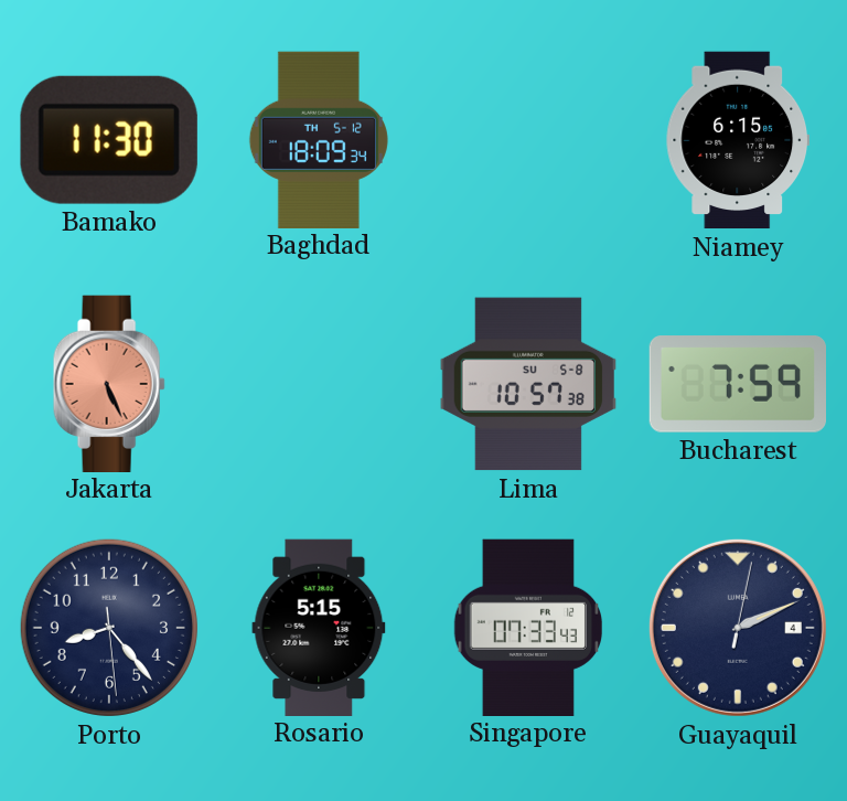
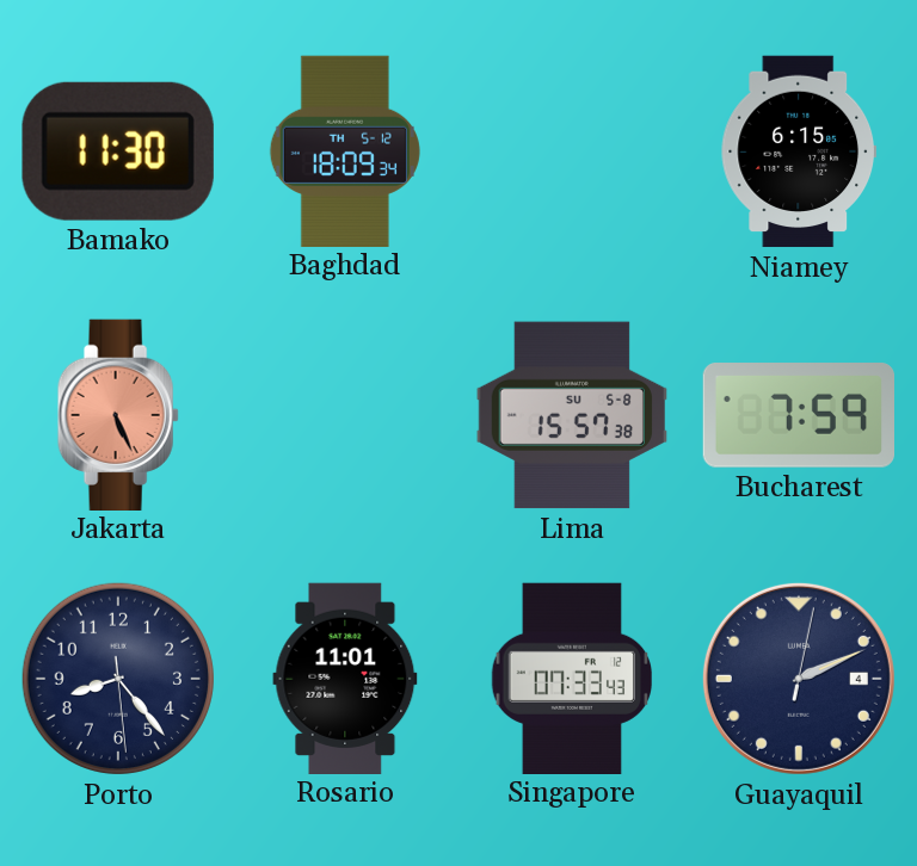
Lima: 10:57 -> 15:57
Rosario: 5:15 -> 11:01
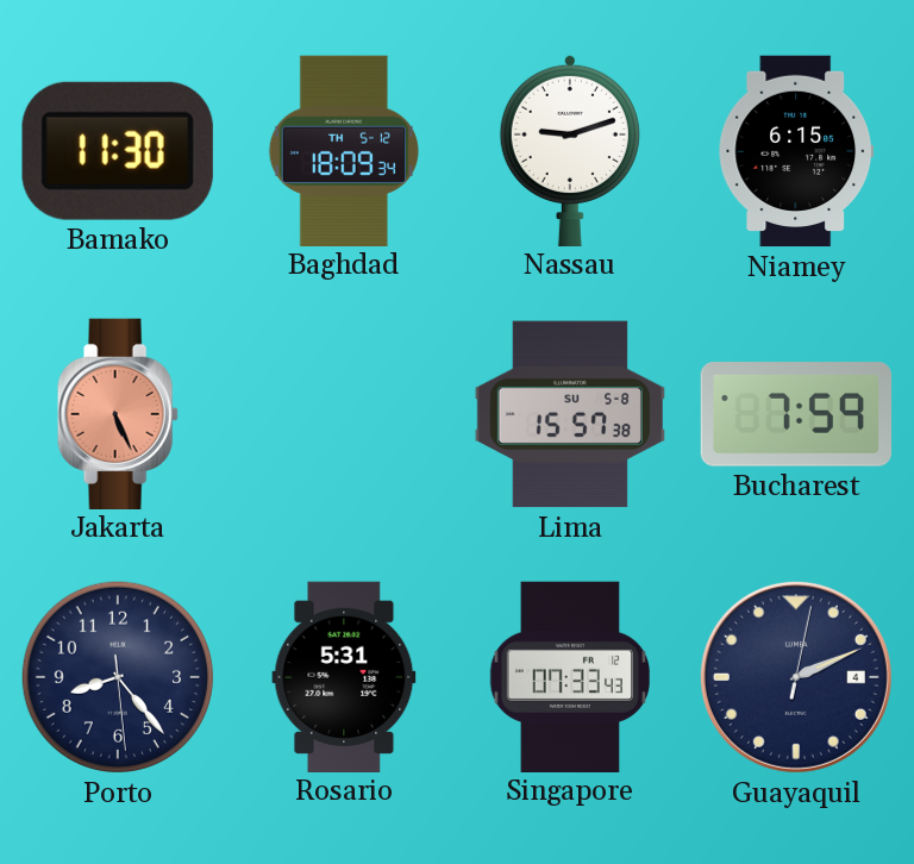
Nassau: none -> 9:12
Rosario: 11:01 -> 5:31
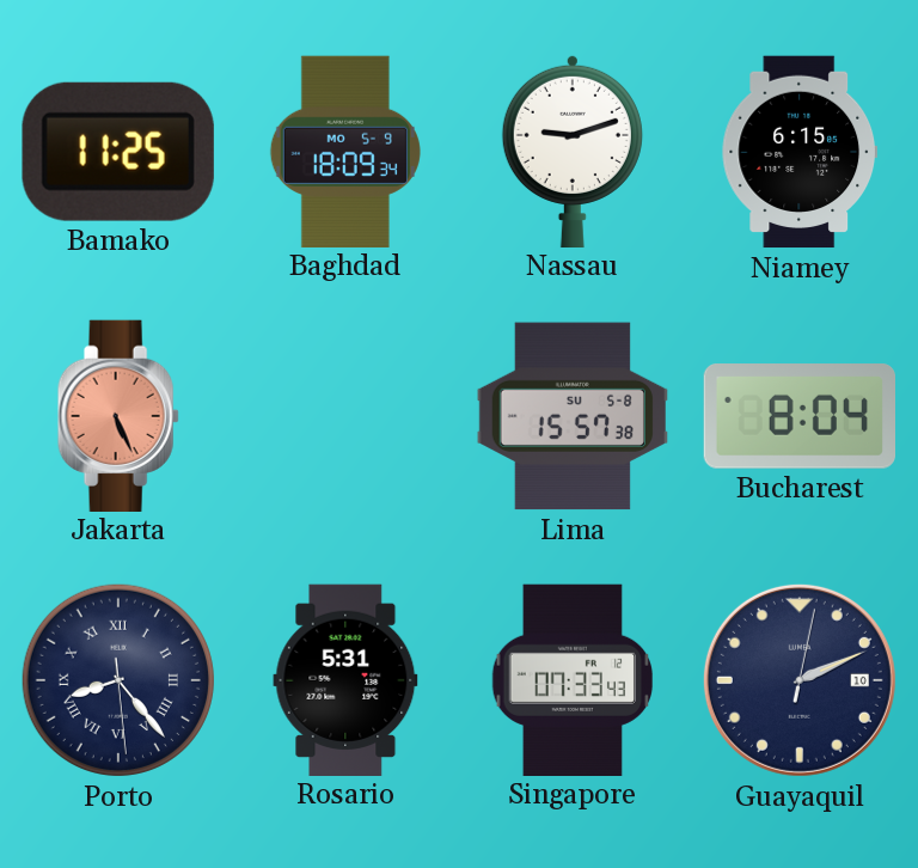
Bamako: 11:30 -> 11:25
Baghdad date: TH 5-12 -> MO 5-9
Bucharest: 7:59 -> 8:04
Porto numerals: Arabic -> Roman
Guayaquil date: 4 -> 10
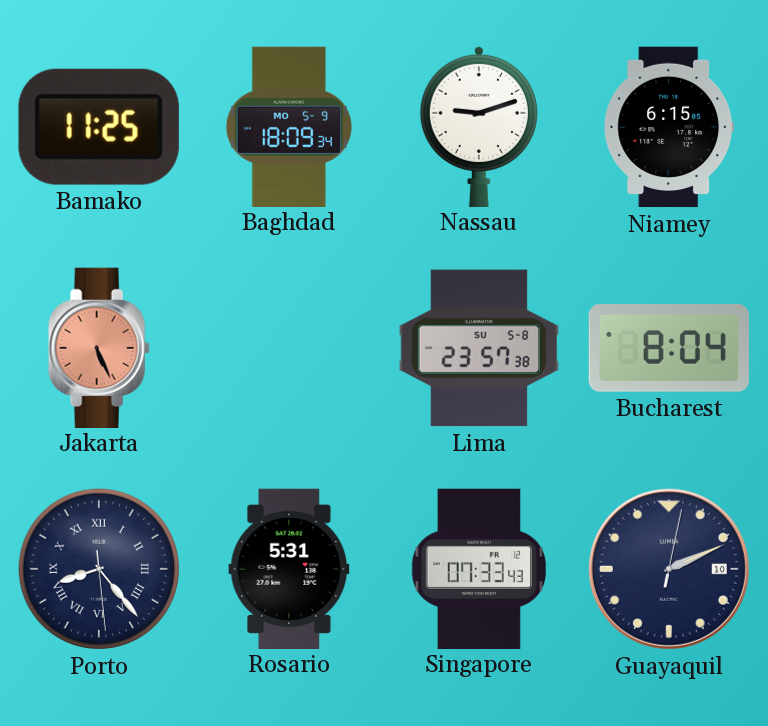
Lima: 15:57 -> 23:57
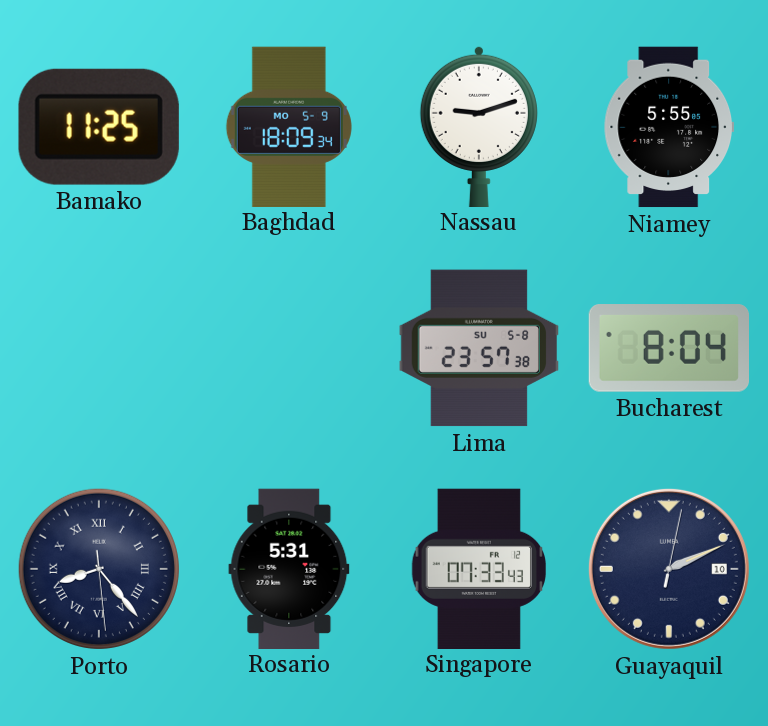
Niamey: 6:15 -> 5:55
Jakarta: 5:26 -> none
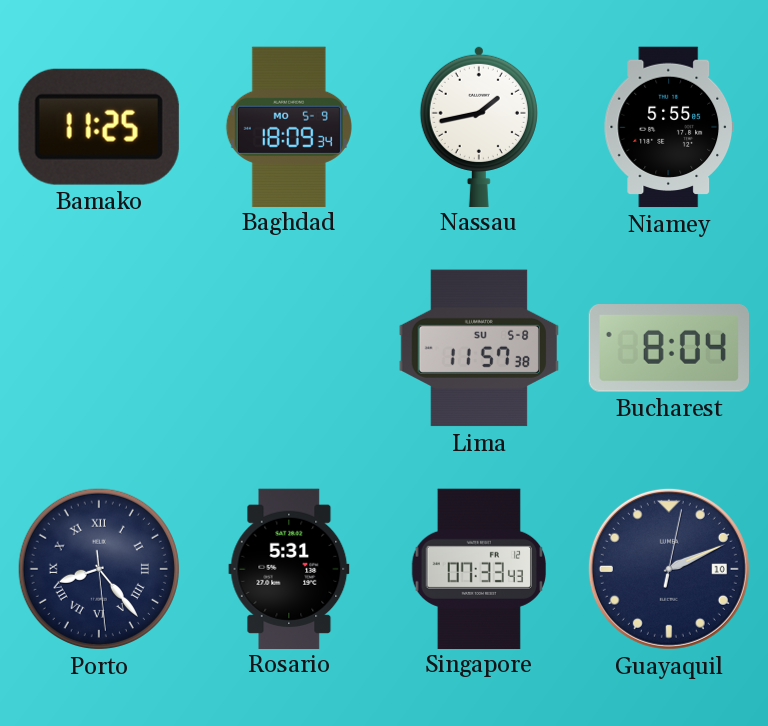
Nassau: 9:12 -> 1:43
Lima: 23:57 -> 11:57
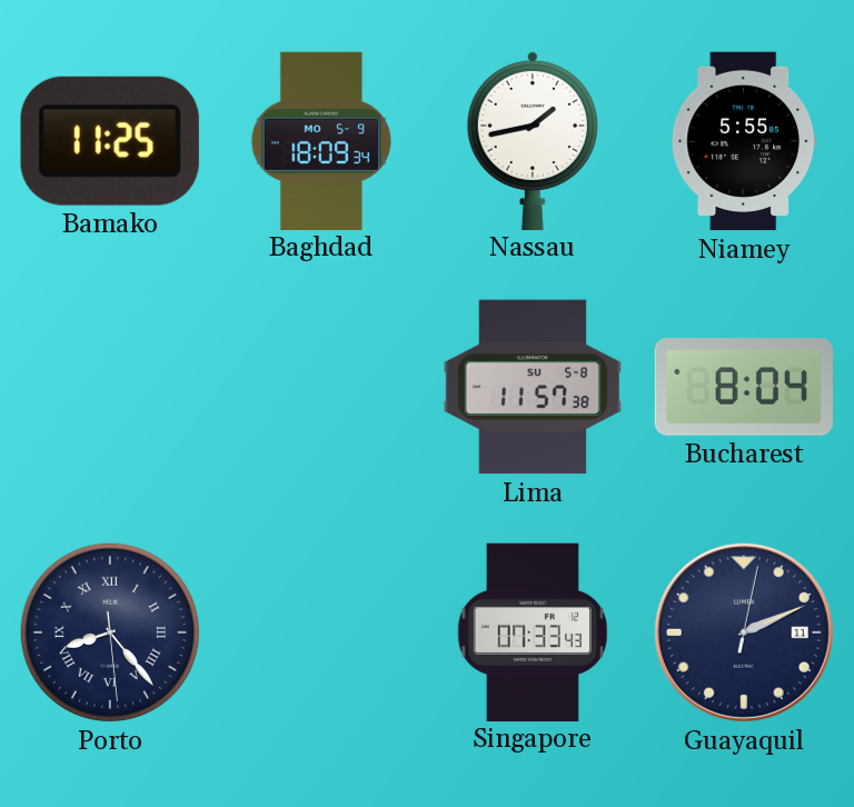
Rosario: 5:31 -> none
Guayaquil date: 10 -> 11
